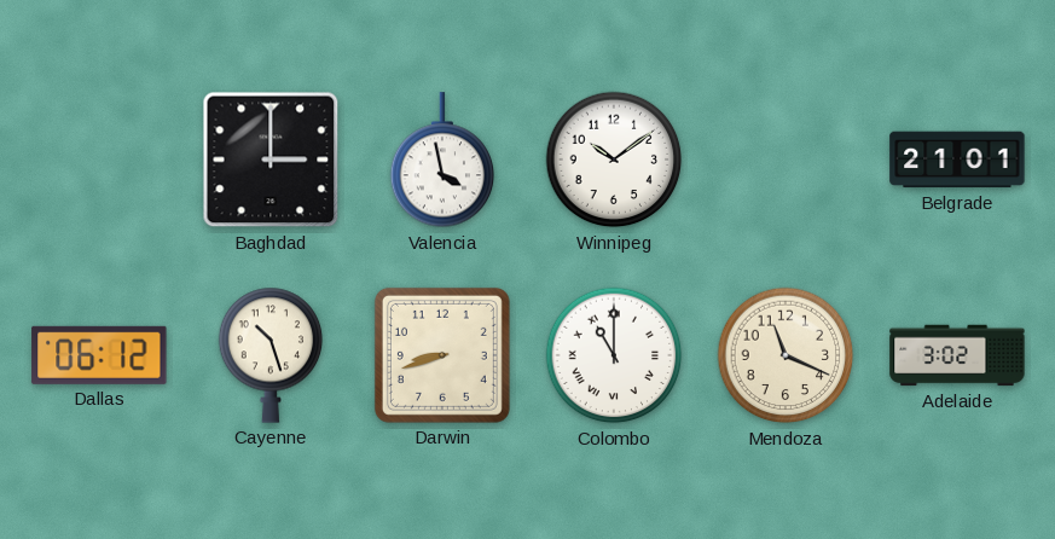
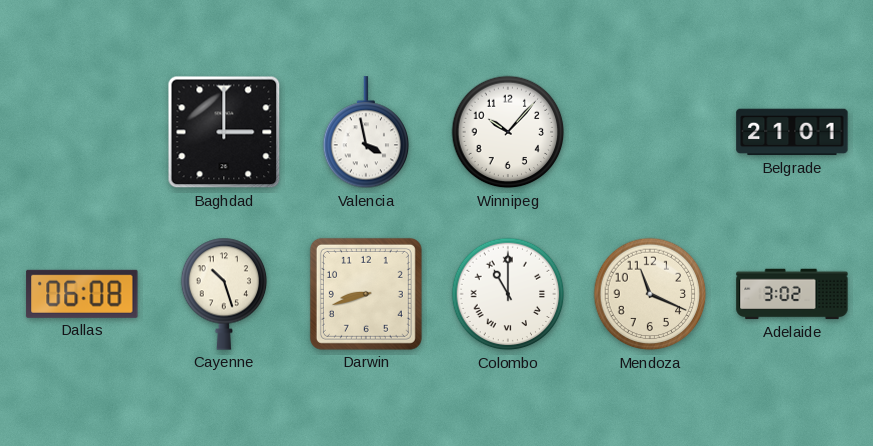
Winnipeg: 10:09 -> 10:07
Dallas: 06:12 -> 06:08
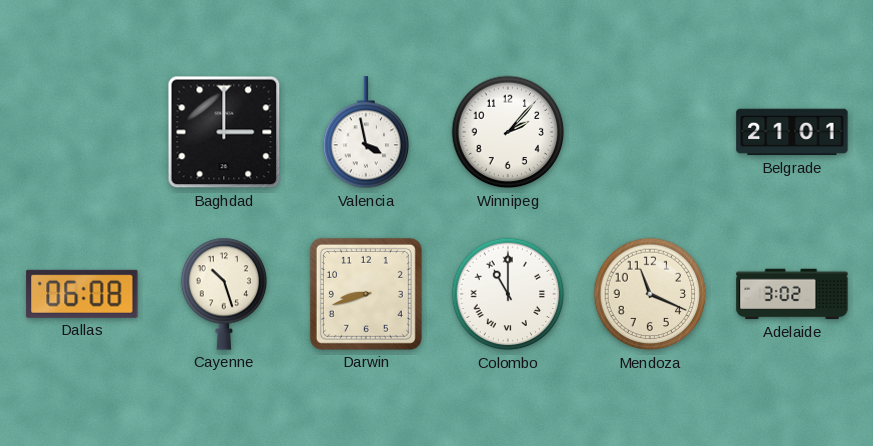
Winnipeg: 10:07 -> 2:07
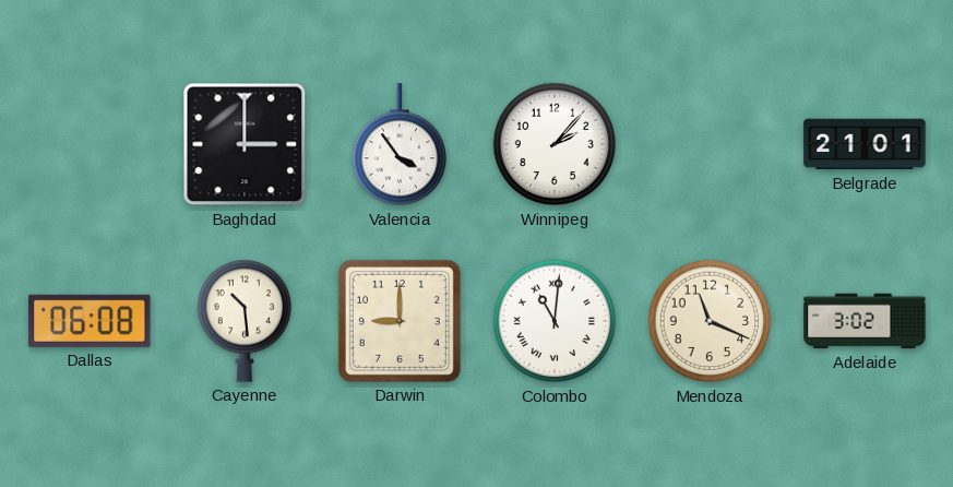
Valencia: 3:58 -> 3:54
Cayenne: 10:27 -> 10:29
Darwin: 8:42 -> 9:00
Colombo: 11:00 -> 11:01
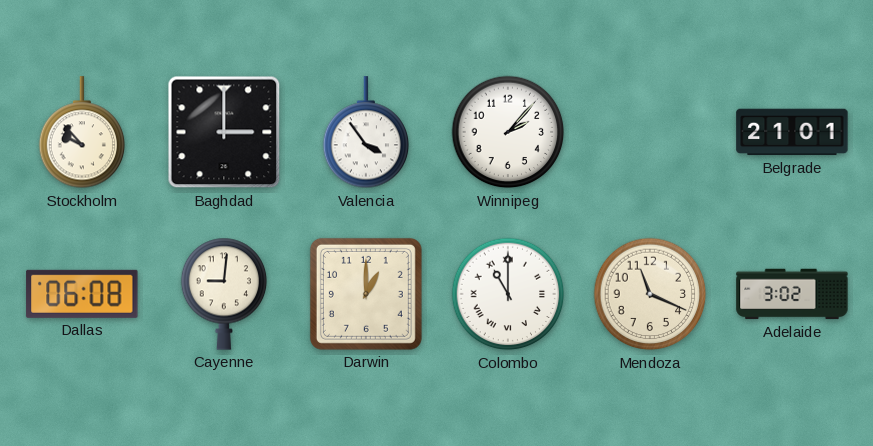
Stockholm: none -> 9:53
Cayenne: 10:29 -> 9:01
Darwin: 9:00 -> 1:00
Colombo: 11:01 -> 11:00
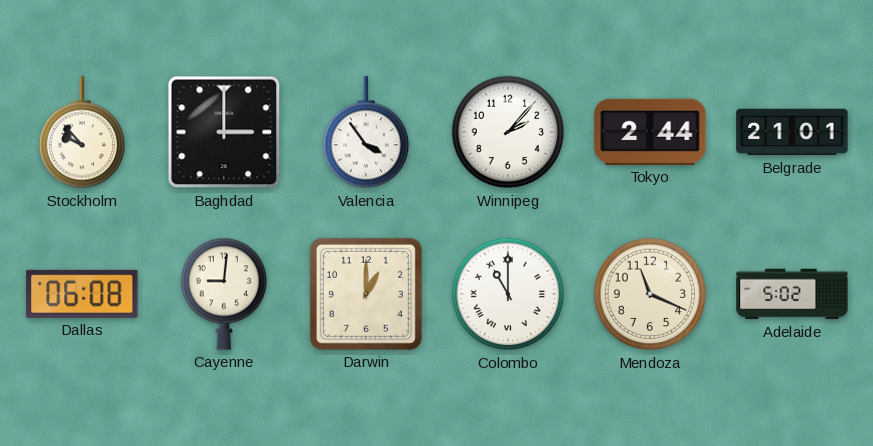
Tokyo: none -> 2:44
Adelaide: 3:02 -> 5:02
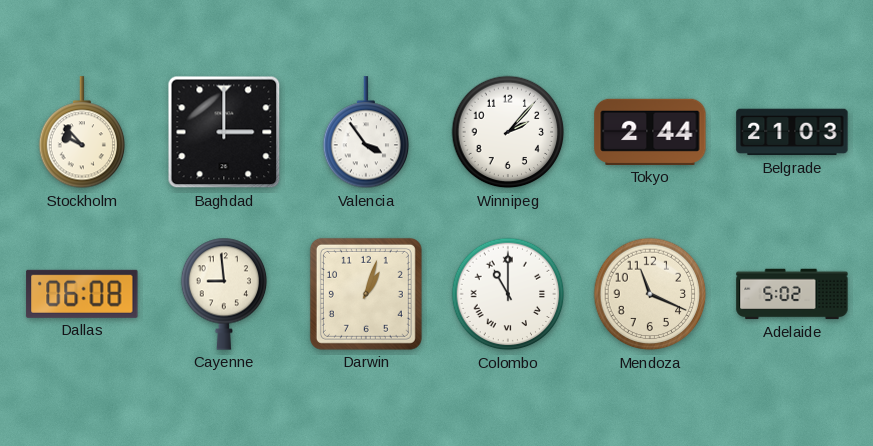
Belgrade: 21:01 -> 21:03
Cayenne: 9:01 -> 8:59
Darwin: 1:00 -> 1:03
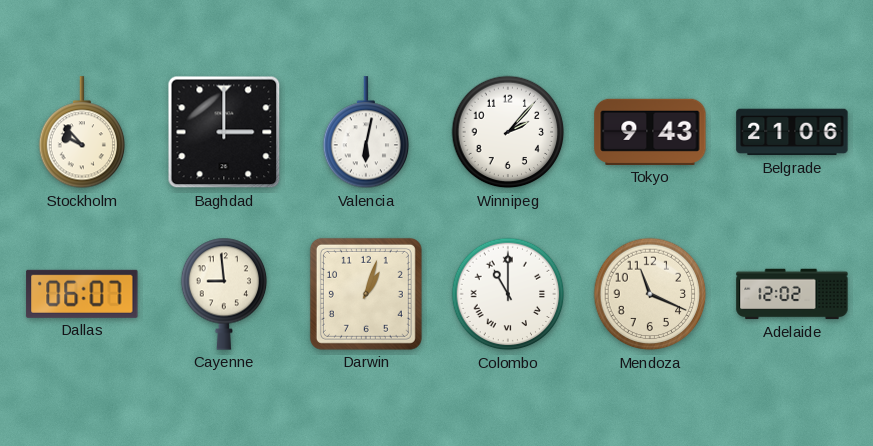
Valencia: 3:54 -> 6:02
Tokyo: 2:44 -> 9:43
Belgrade: 21:03 -> 21:06
Dallas: 06:08 -> 06:07
Adelaide: 5:02 -> 12:02
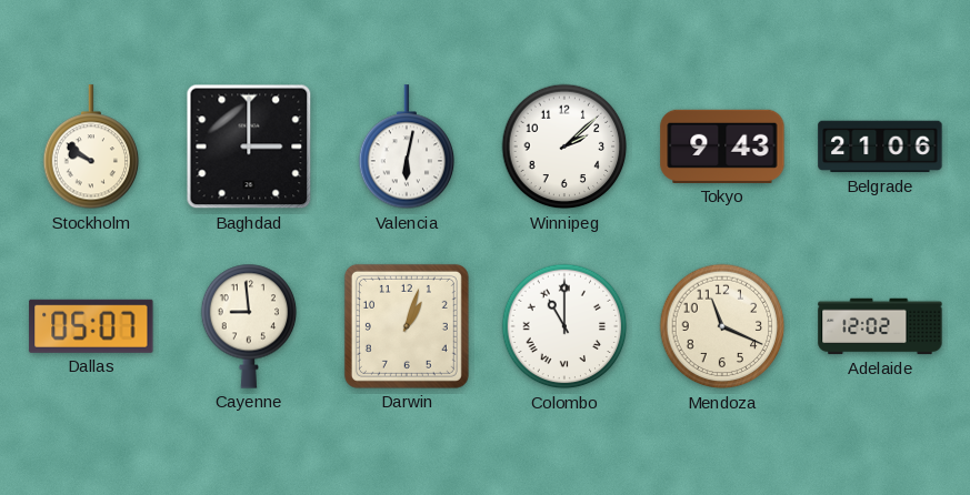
Stockholm: 9:53 -> 9:51
Winnipeg: 2:07 -> 2:08
Dallas: 06:07 -> 05:07
